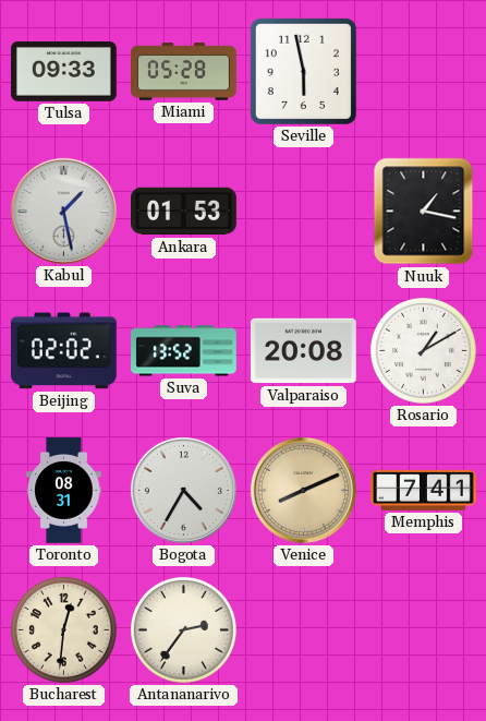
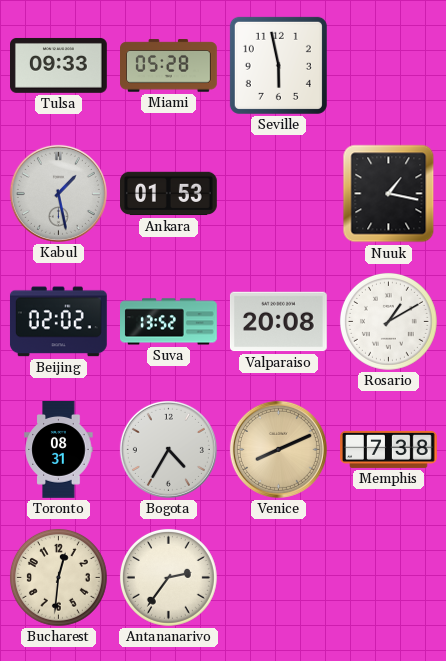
Memphis: 7:41 -> 7:38
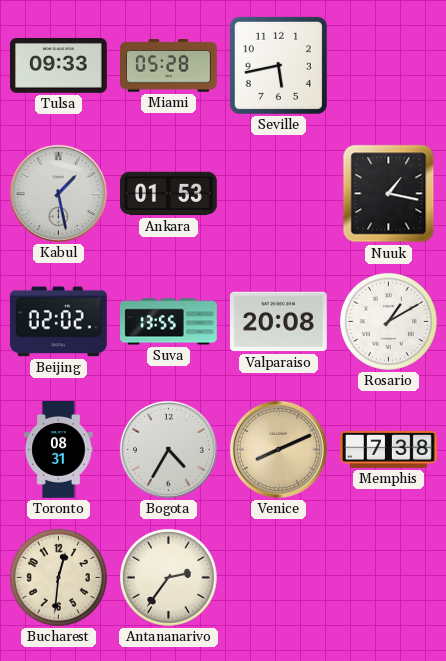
Seville: 5:58 -> 5:43
Suva: 13:52 -> 13:55
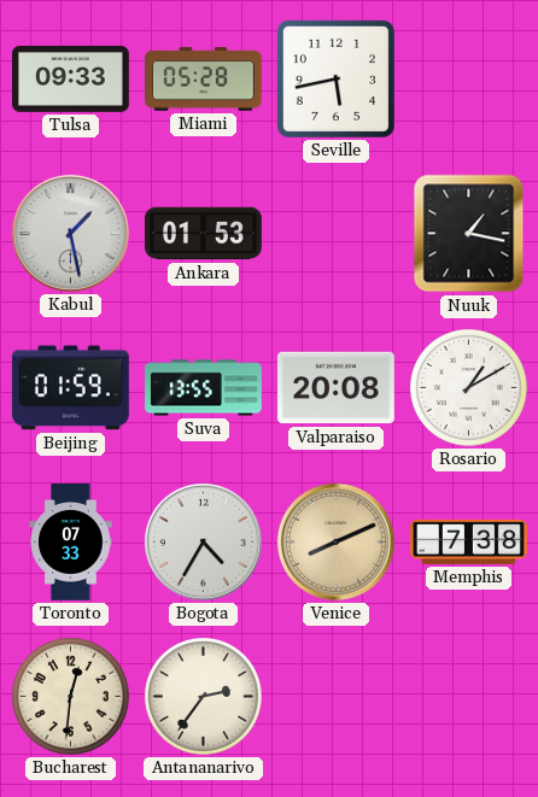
Beijing: 02:02 -> 01:59
Toronto: 08:31 -> 07:33
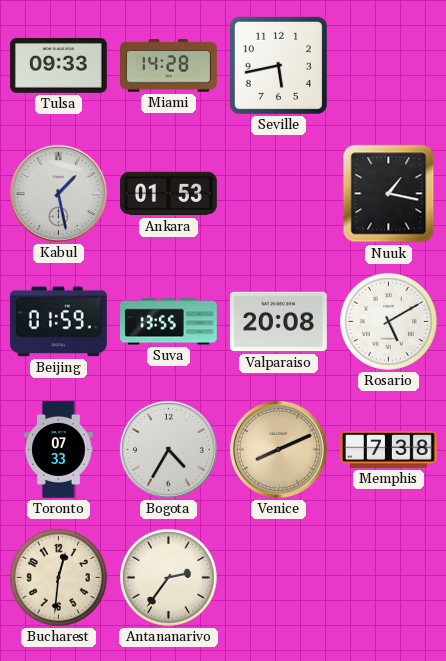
Miami: 05:28 -> 14:28
Rosario: 1:10 -> 5:10
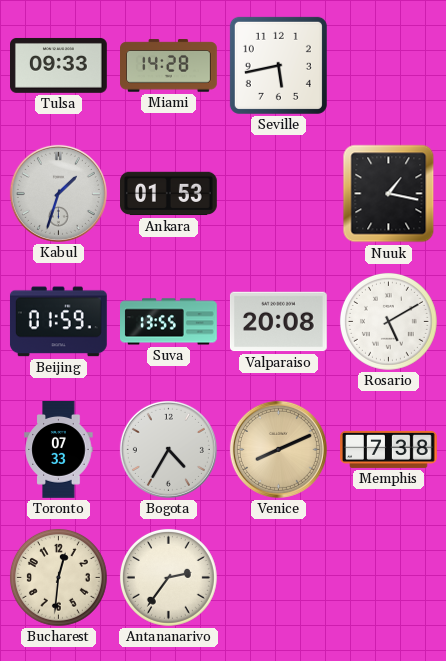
Kabul: 1:28 -> 1:33
